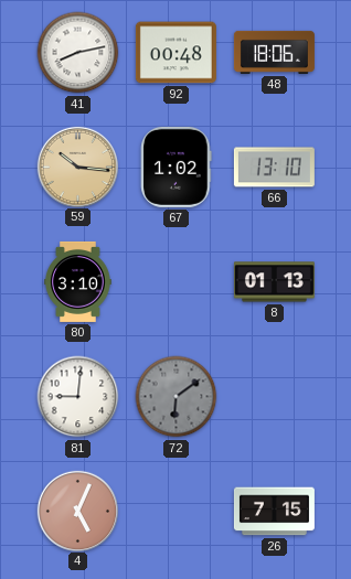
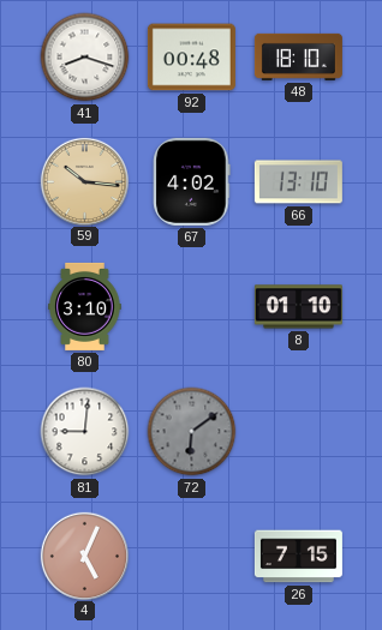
41: 8:13 -> 8:18
48: 18:06 -> 18:10
67: 1:02 -> 4:02
8: 01:13 -> 01:10
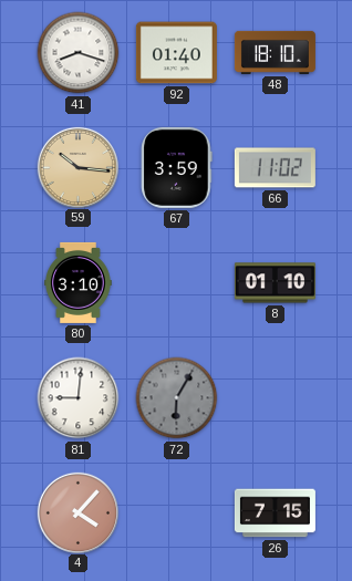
92: 00:48 -> 01:40
67: 4:02 -> 3:59
66: 13:10 -> 11:02
72: 6:09 -> 6:05
4: 5:04 -> 4:07
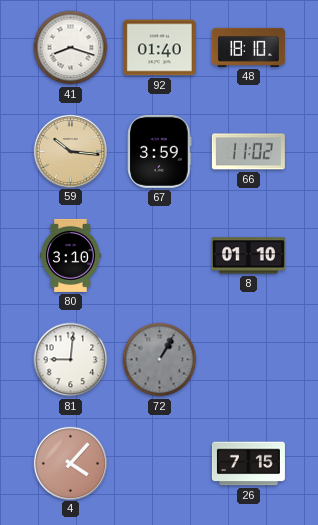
72: 6:05 -> 1:05
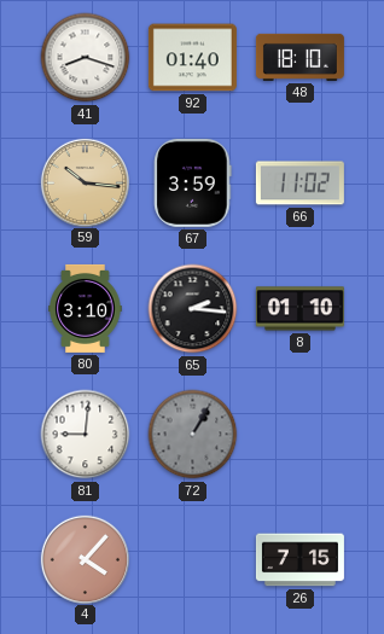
65: none -> 2:16
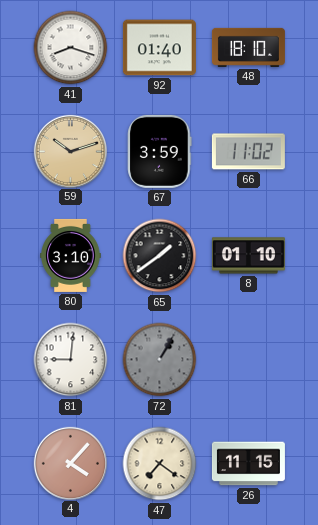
59: 10:16 -> 10:12
65: 2:16 -> 1:39
47: none -> 7:21
26: 7:15 -> 11:15
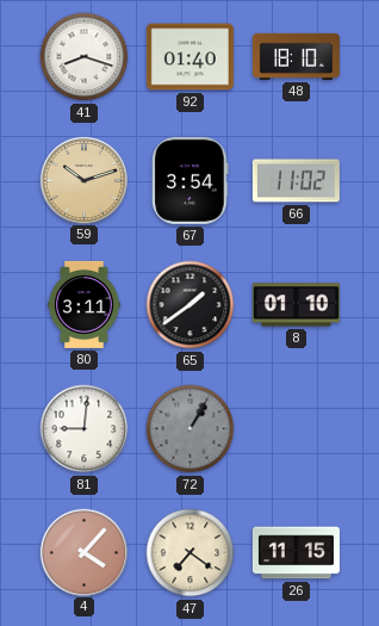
67: 3:59 -> 3:54
80: 3:10 -> 3:11
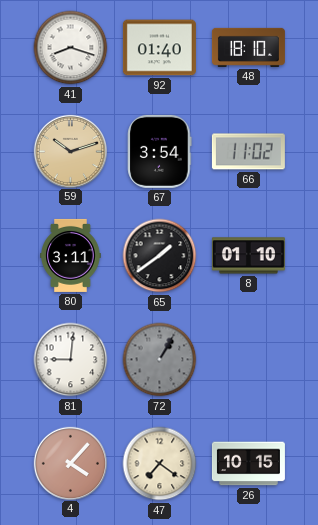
26: 11:15 -> 10:15
